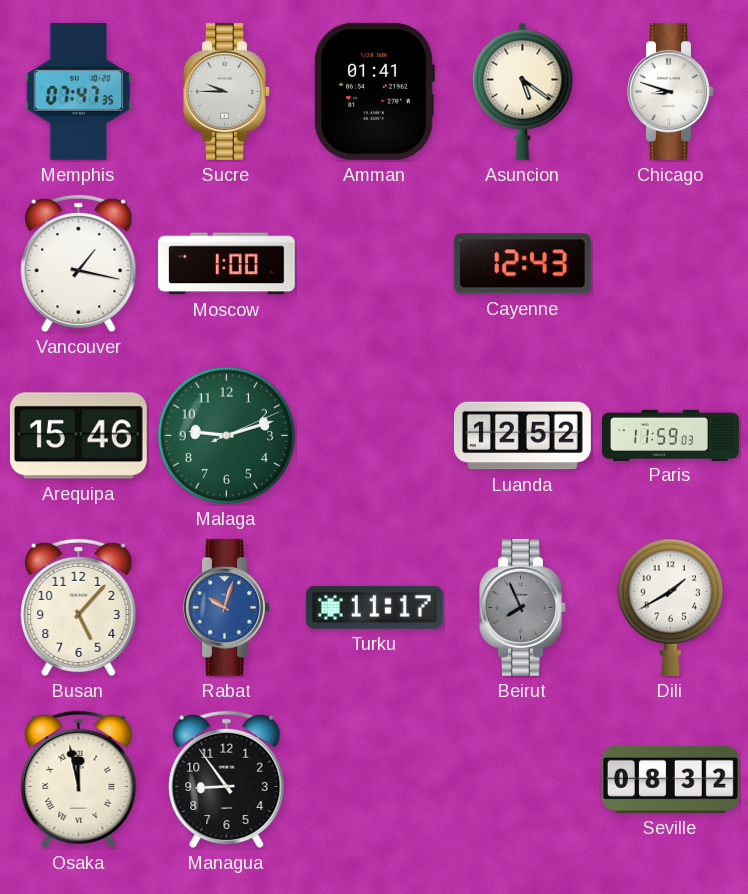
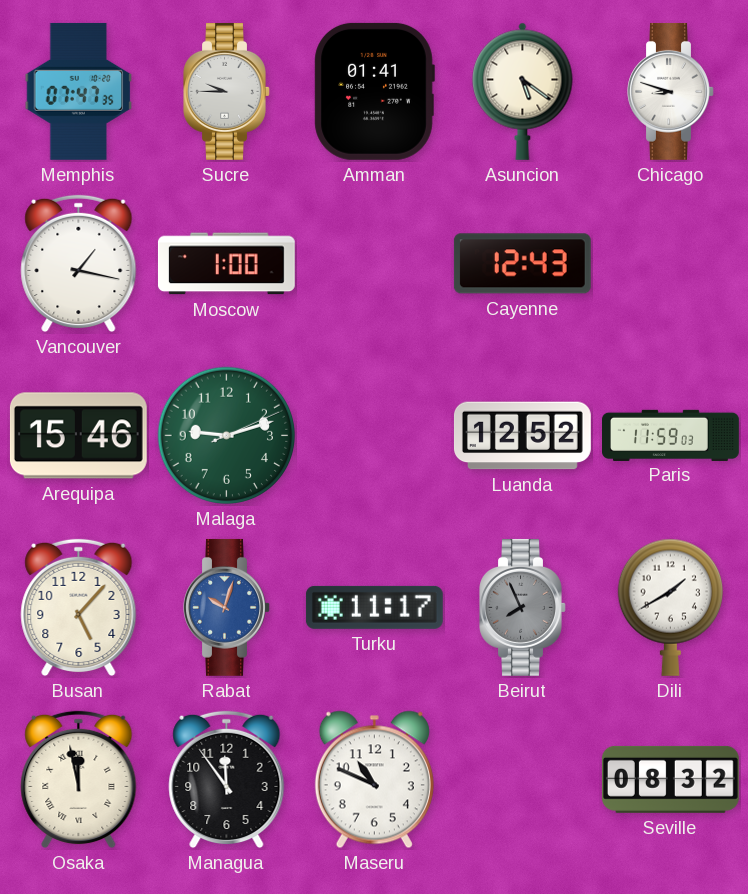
Managua: 8:54 -> 11:54
Maseru: none -> 10:49
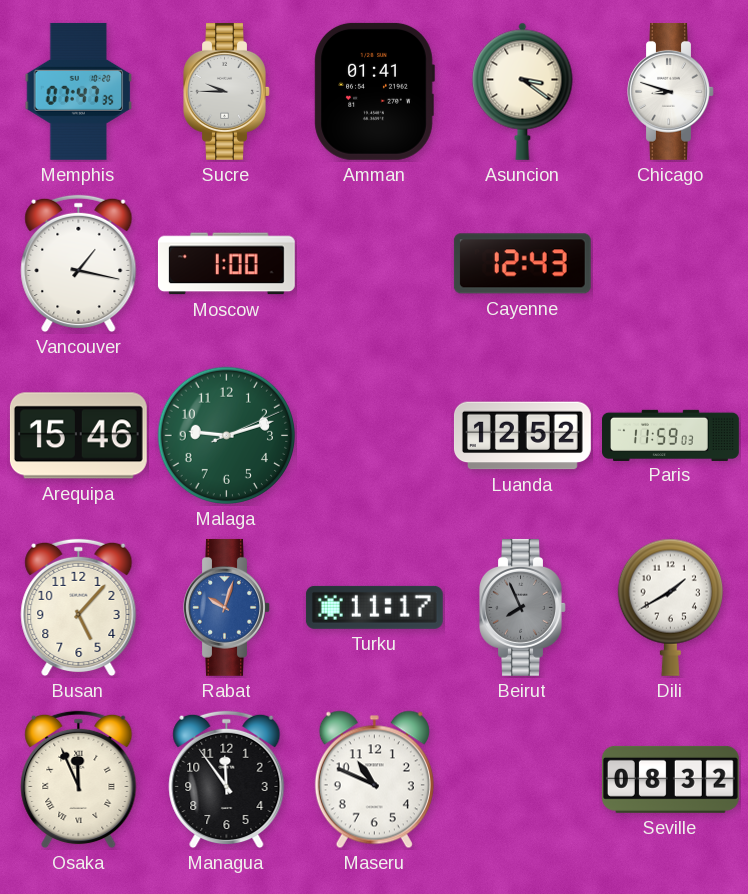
Asuncion: 5:21 -> 3:21
Osaka: 11:58 -> 11:56
